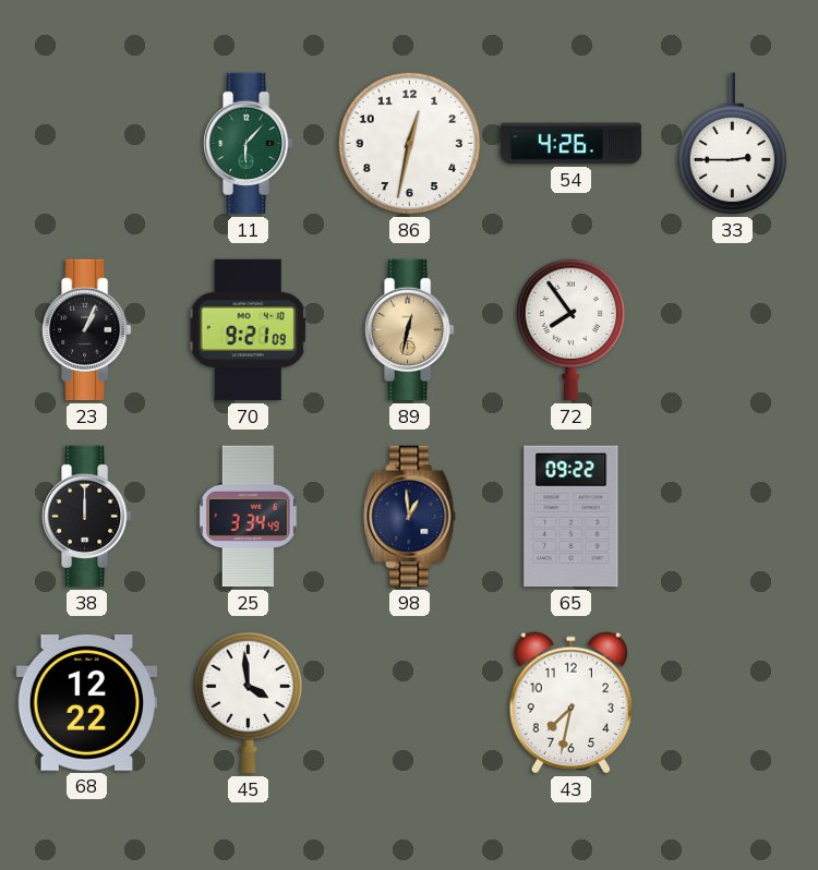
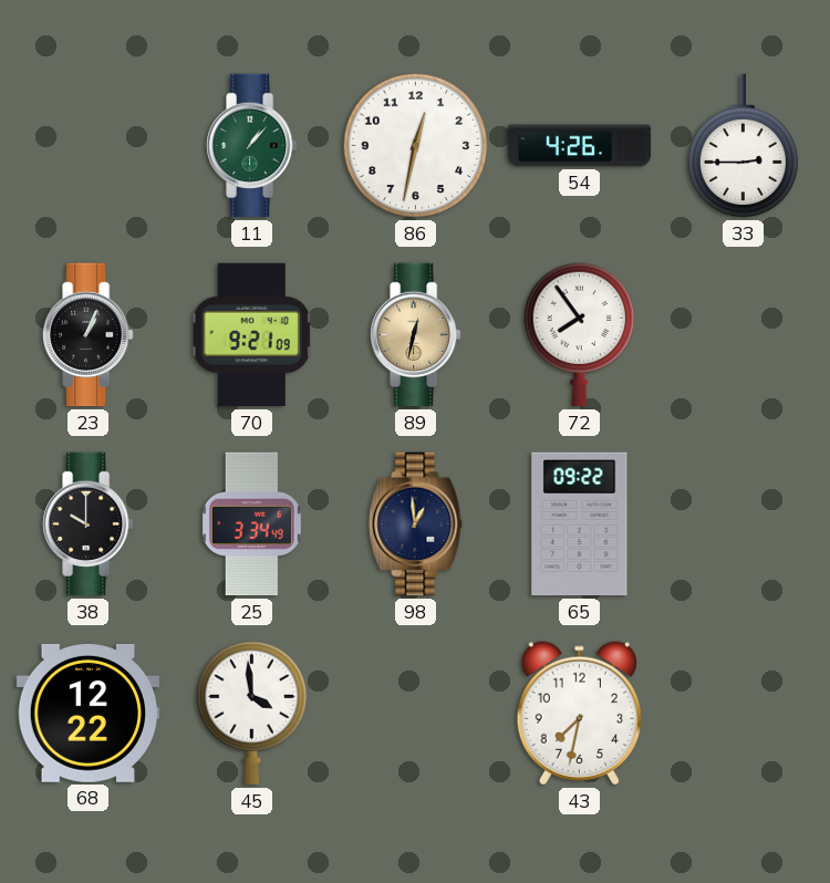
11: 6:07 -> 1:07
38: 12:00 -> 10:00
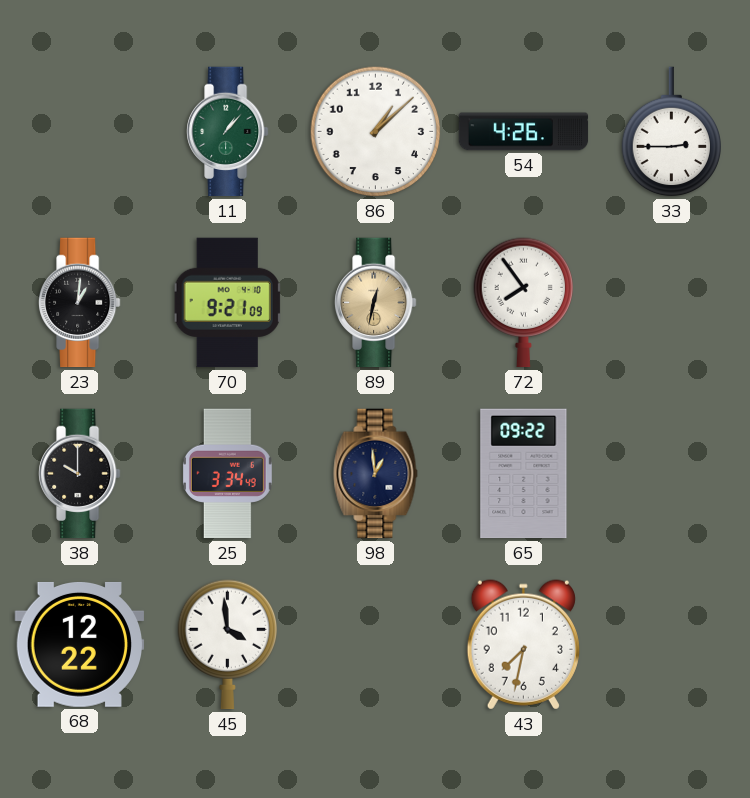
86: 12:32 -> 1:08
23: 1:04 -> 1:01
